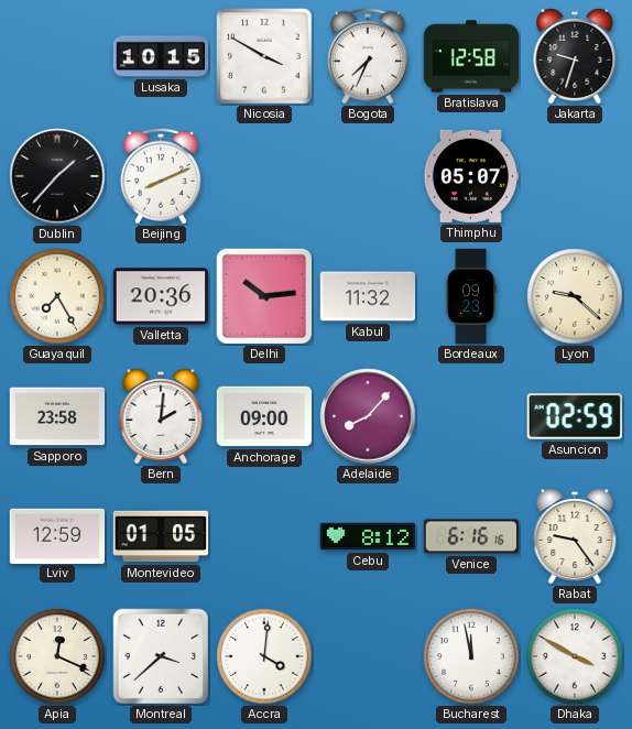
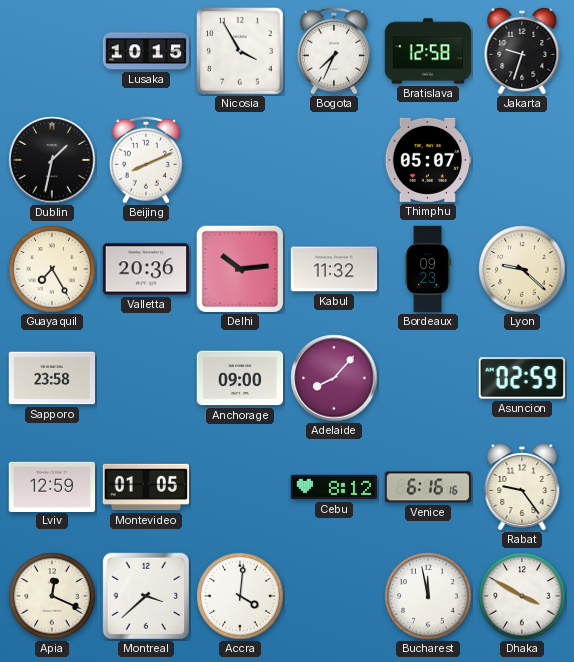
Nicosia: 3:50 -> 3:55
Dublin: 1:37 -> 1:32
Bern: 2:01 -> none
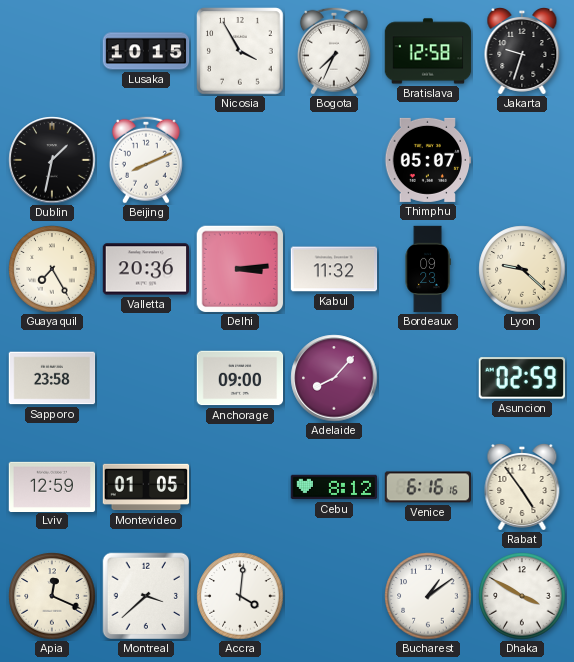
Delhi: 10:14 -> 3:14
Rabat: 9:24 -> 4:54
Bucharest: 11:58 -> 1:09
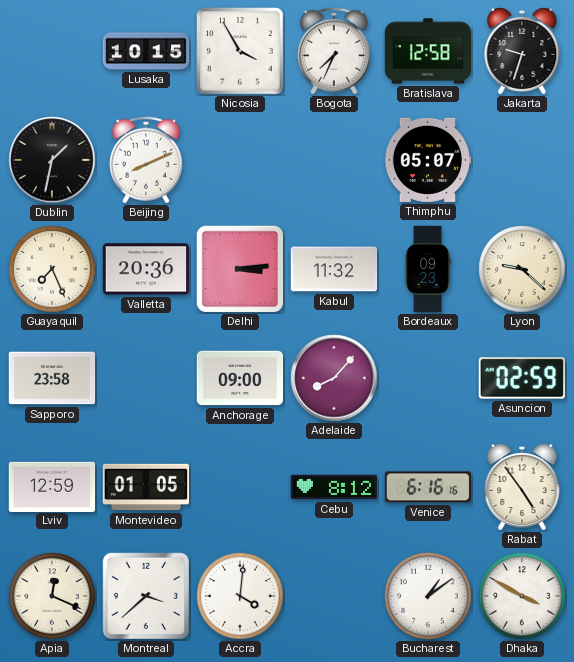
Guayaquil: 7:25 -> 7:26
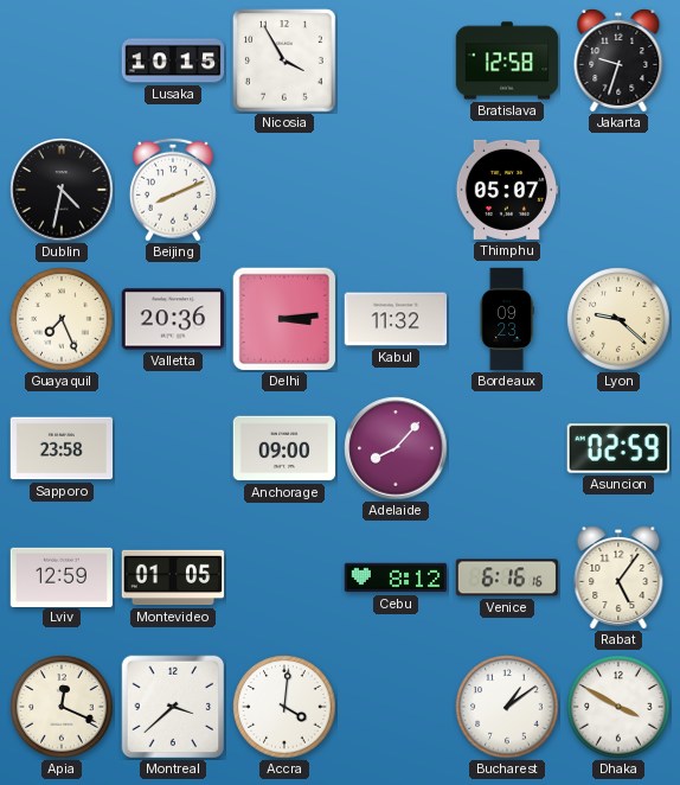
Bogota: 7:34 -> none
Dublin: 1:32 -> 4:32
Rabat: 4:54 -> 5:06
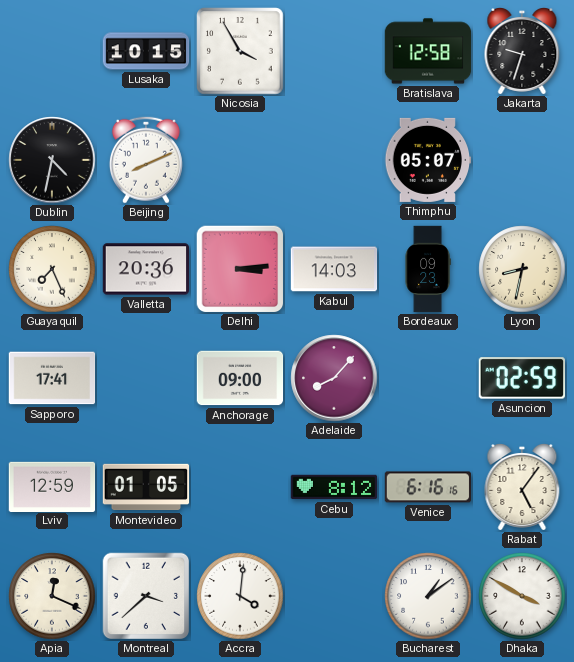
Kabul: 11:32 -> 14:03
Lyon: 9:22 -> 8:32
Sapporo: 23:58 -> 17:41
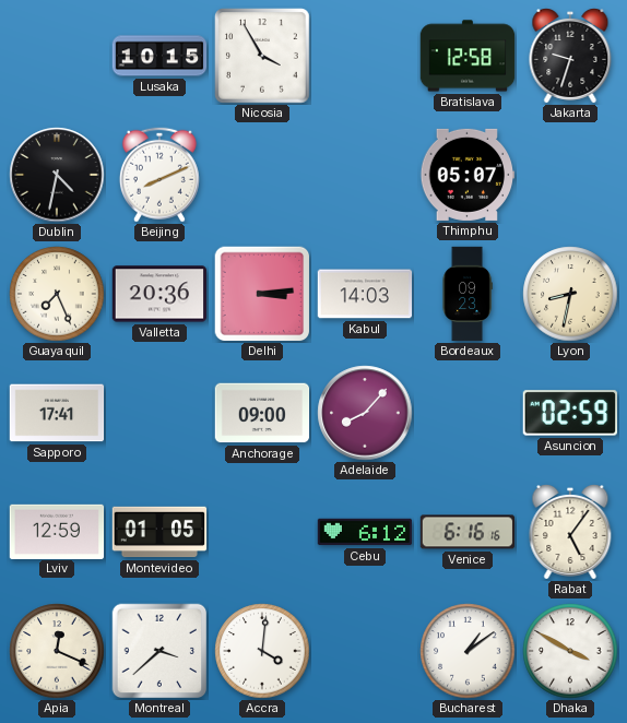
Cebu: 8:12 -> 6:12
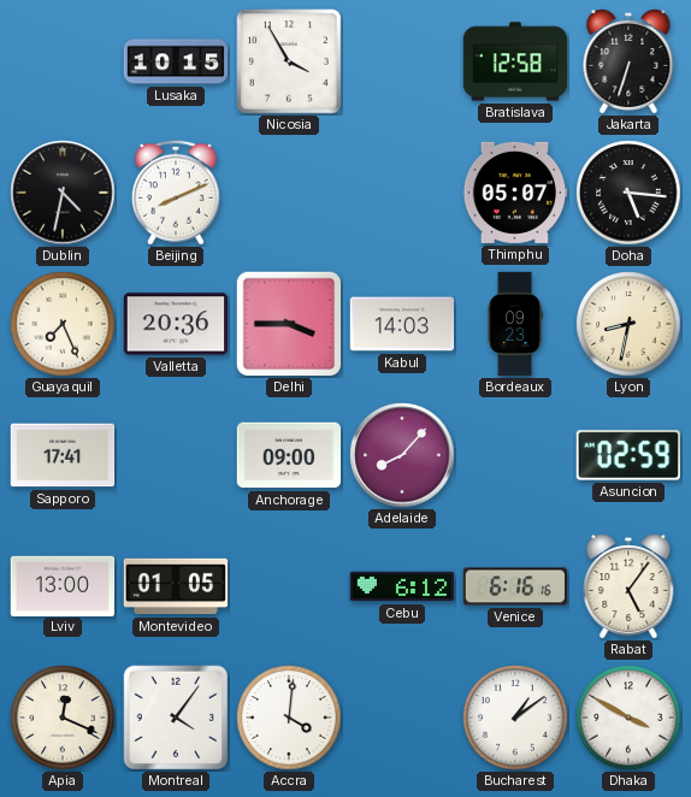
Jakarta: 9:33 -> 6:33
Doha: none -> 5:16
Delhi: 3:14 -> 3:45
Lviv: 12:59 -> 13:00
Montreal: 3:38 -> 4:06
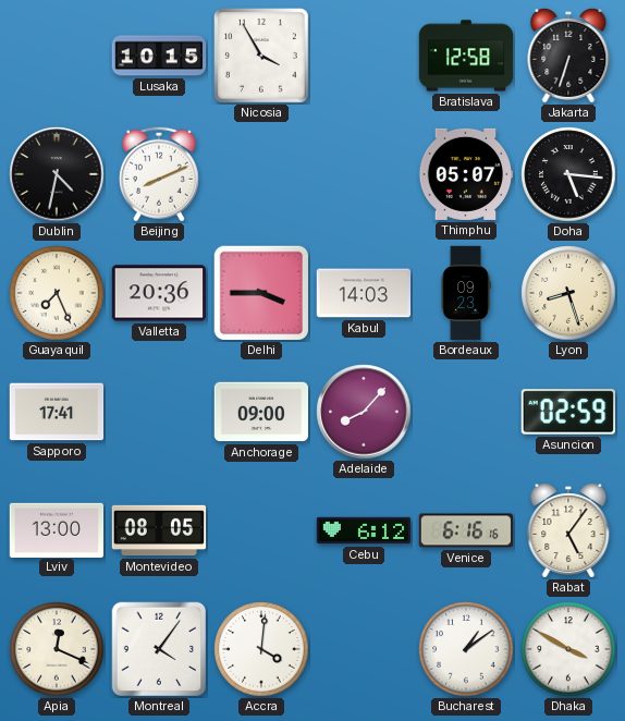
Lyon: 8:32 -> 8:27
Montevideo: 01:05 -> 08:05
